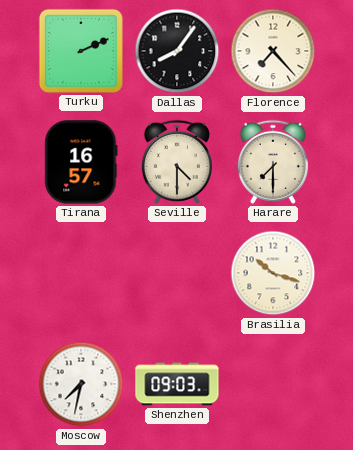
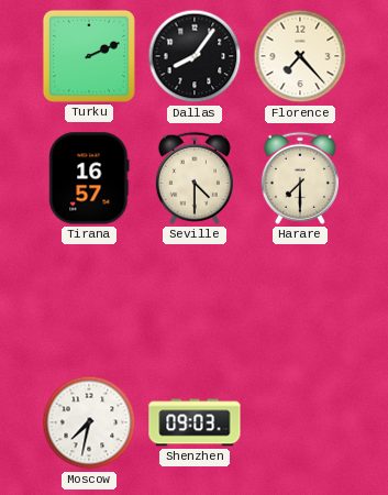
Brasilia: 10:18 -> none
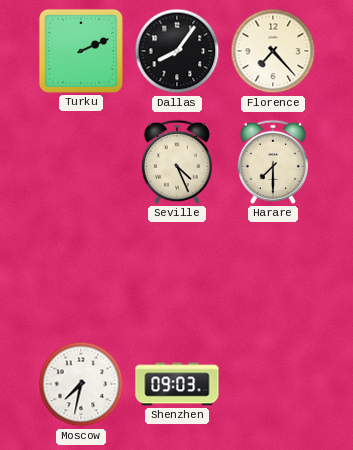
Tirana: 16:57 -> none
Seville: 4:30 -> 4:26
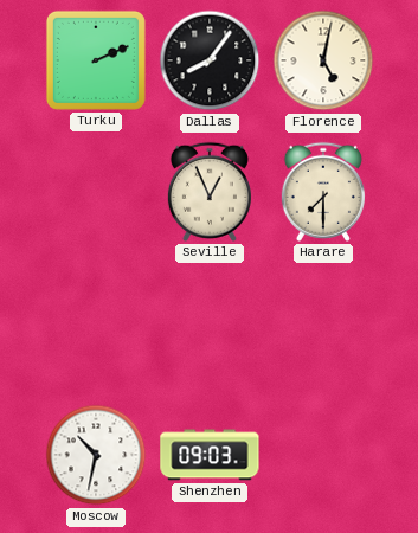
Florence: 7:23 -> 5:02
Seville: 4:26 -> 12:56
Moscow: 7:32 -> 10:32
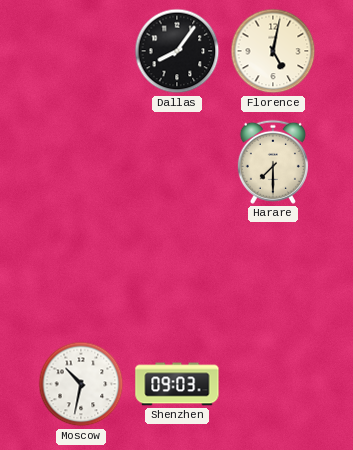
Turku: 2:11 -> none
Seville: 12:56 -> none
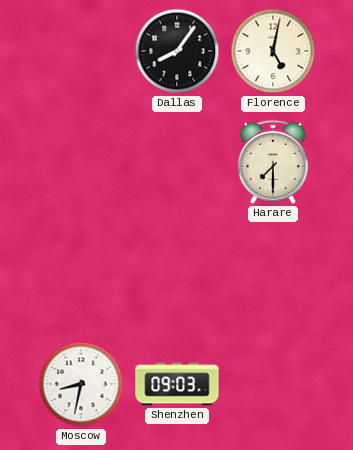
Moscow: 10:32 -> 8:32
